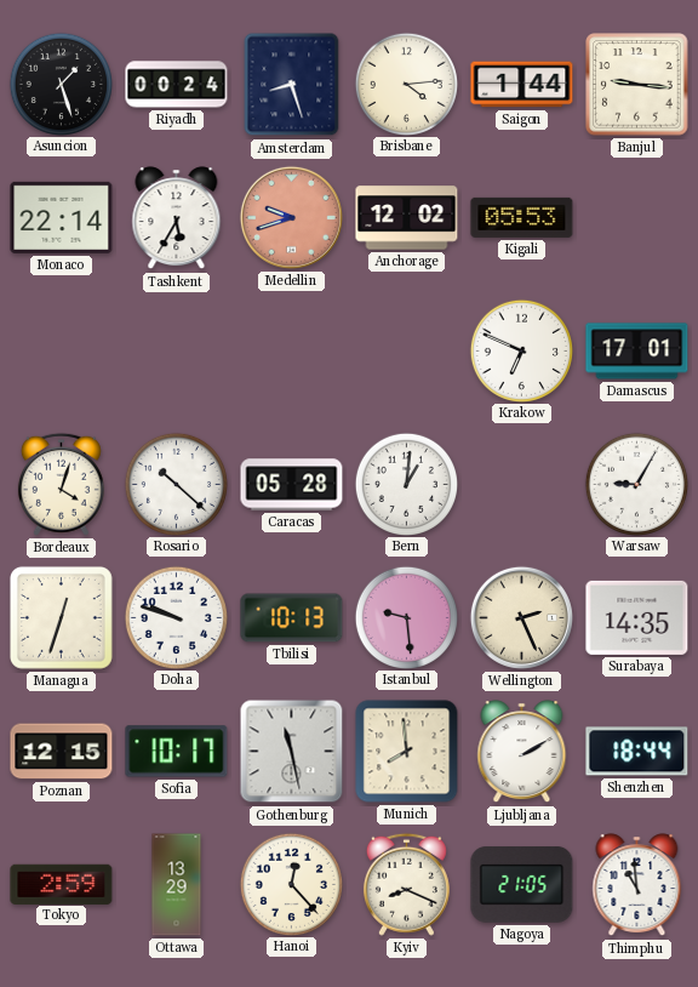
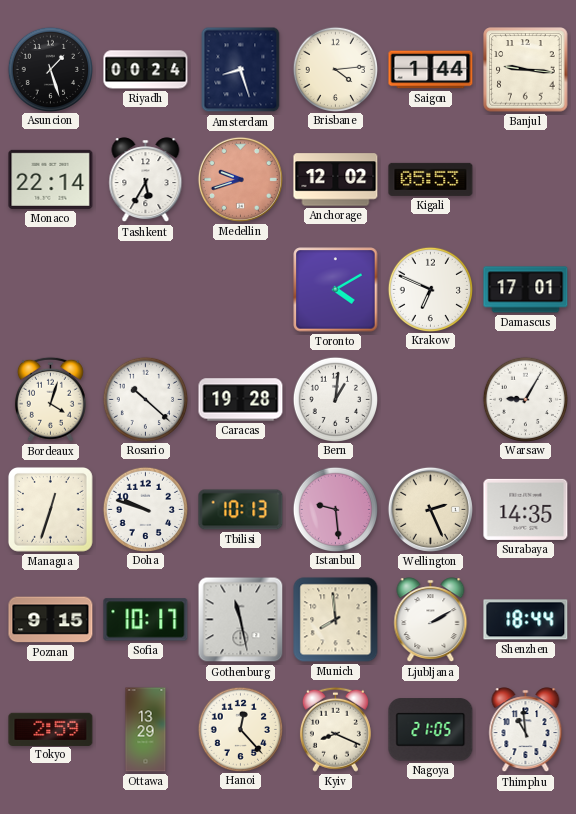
Toronto: none -> 4:10
Caracas: 05:28 -> 19:28
Poznan: 12:15 -> 9:15
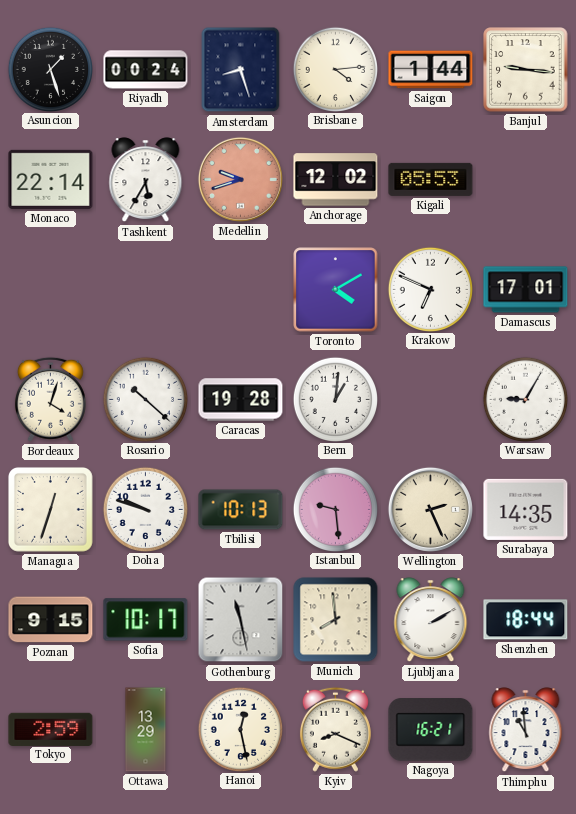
Hanoi: 12:23 -> 12:28
Nagoya: 21:05 -> 16:21
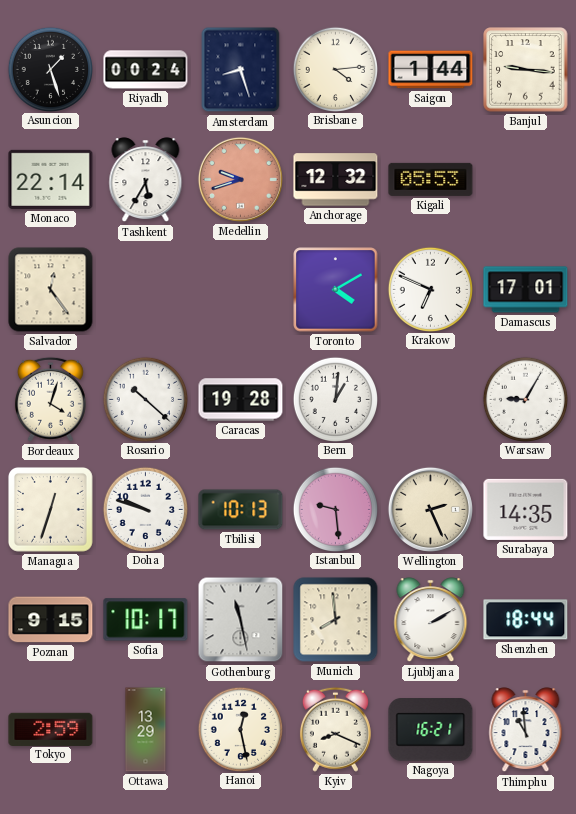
Anchorage: 12:02 -> 12:32
Salvador: none -> 12:24
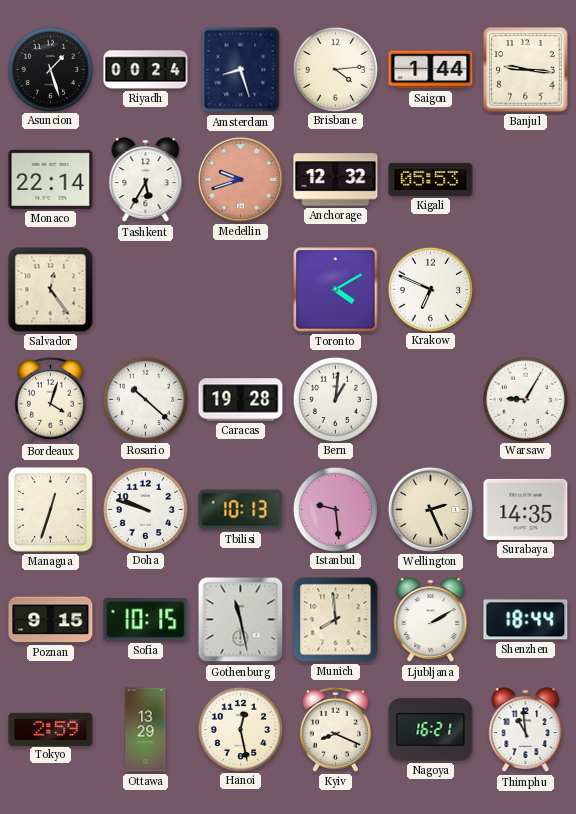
Damascus: 17:01 -> none
Sofia: 10:17 -> 10:15
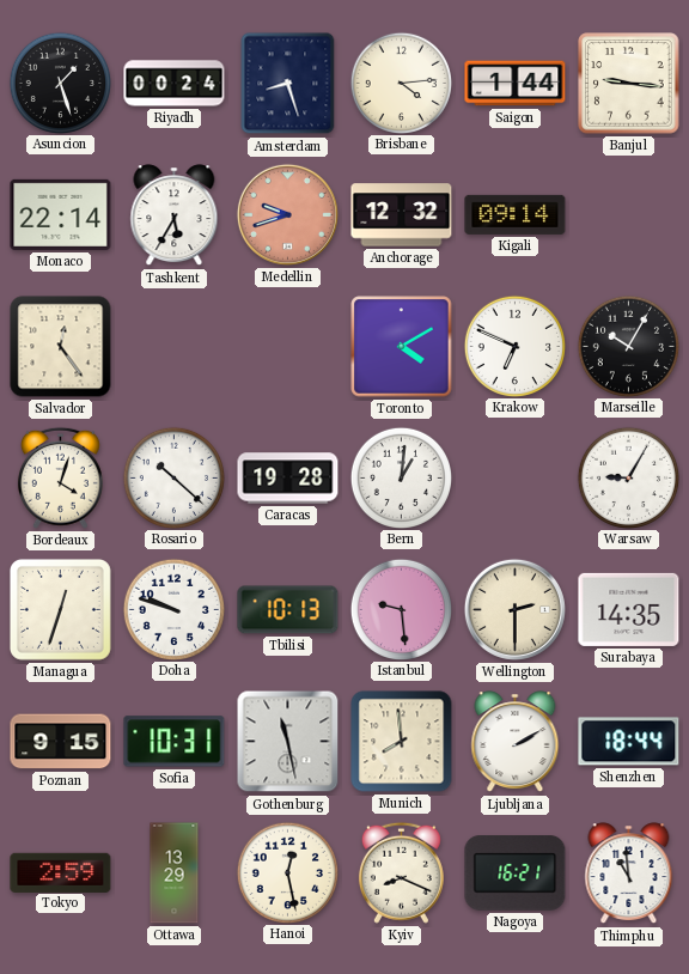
Kigali: 05:53 -> 09:14
Marseille: none -> 10:05
Wellington: 2:26 -> 2:30
Sofia: 10:15 -> 10:31
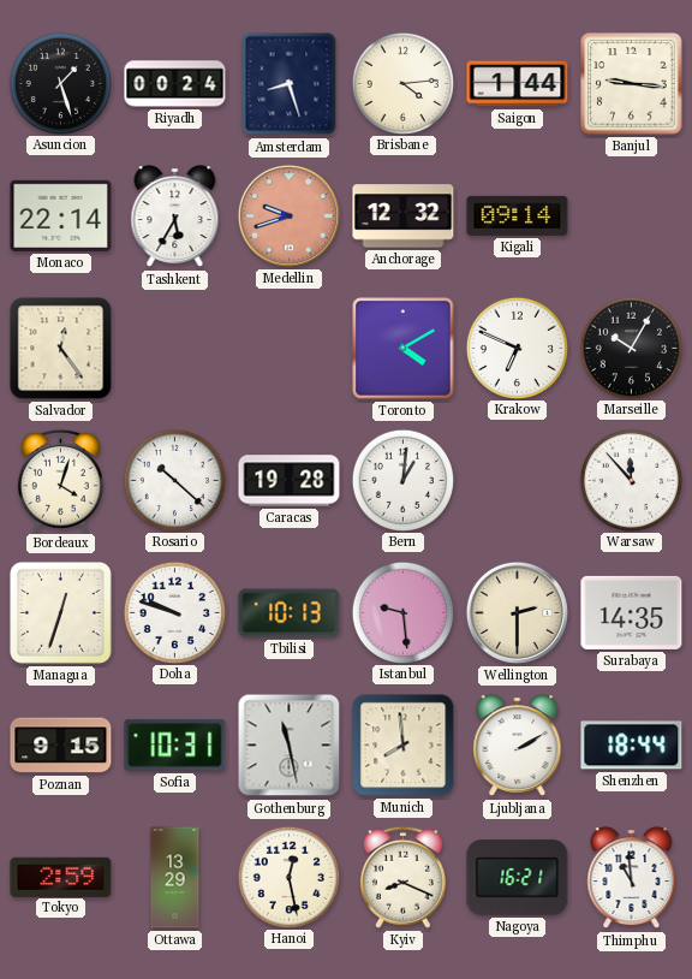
Warsaw: 9:05 -> 11:53
